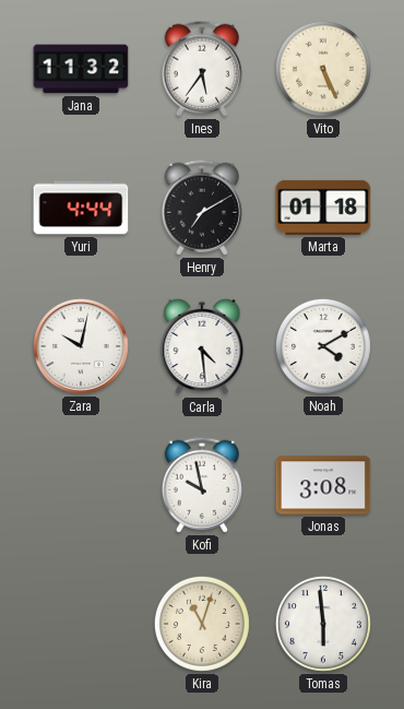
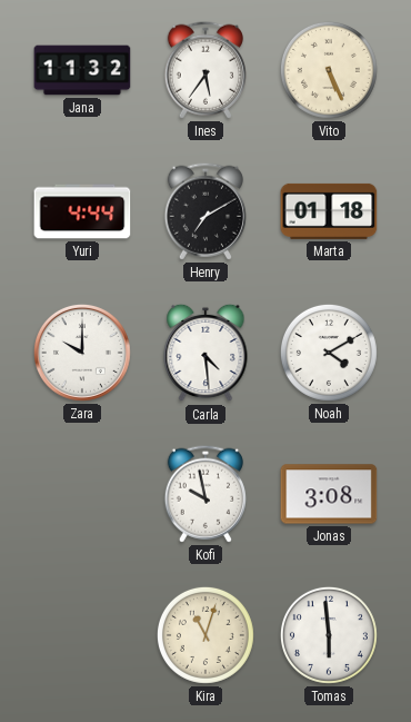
Zara: 10:02 -> 10:00
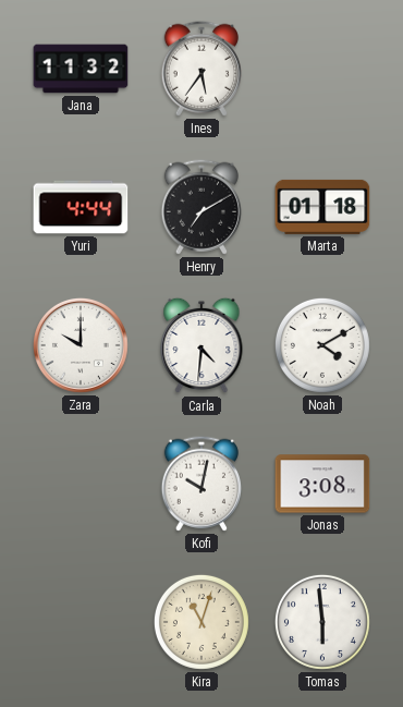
Vito: 5:26 -> none
Carla: 4:29 -> 4:31
Kofi: 9:58 -> 10:02
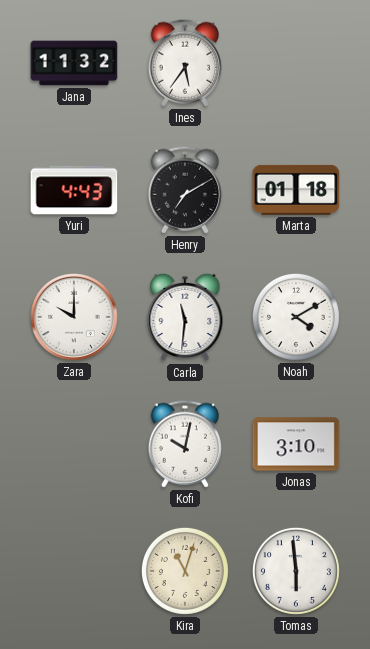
Yuri: 4:44 -> 4:43
Carla: 4:31 -> 11:31
Jonas: 3:08 -> 3:10
